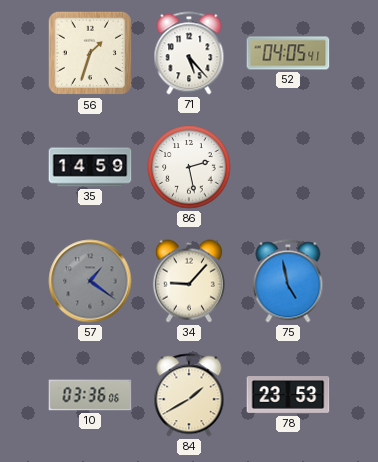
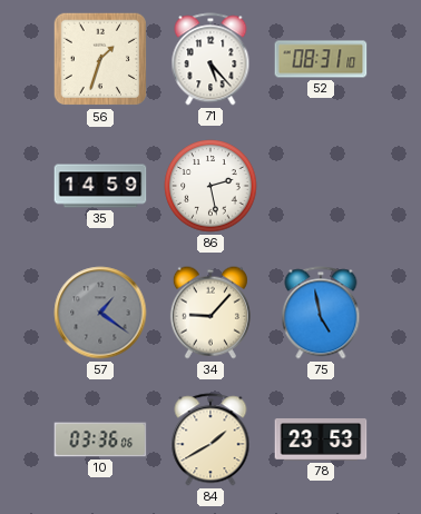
52: 04:05 -> 08:31
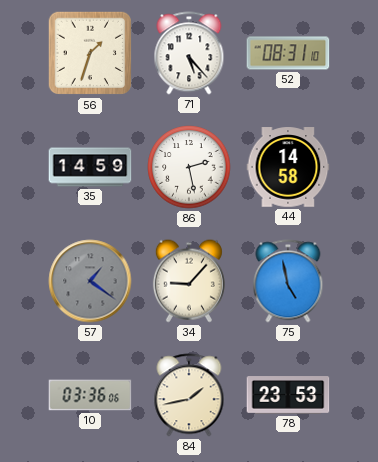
44: none -> 14:58
84: 1:40 -> 1:43
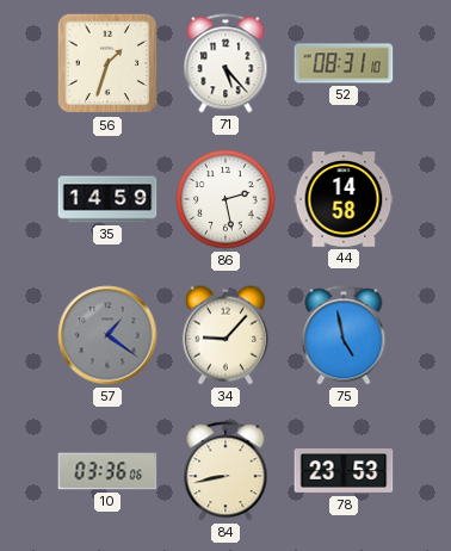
84: 1:43 -> 8:43
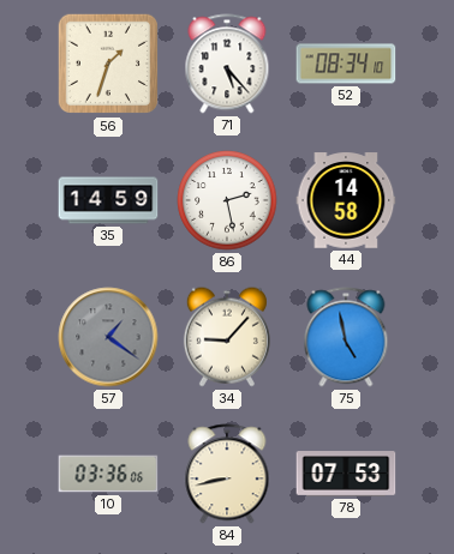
52: 08:31 -> 08:34
78: 23:53 -> 07:53
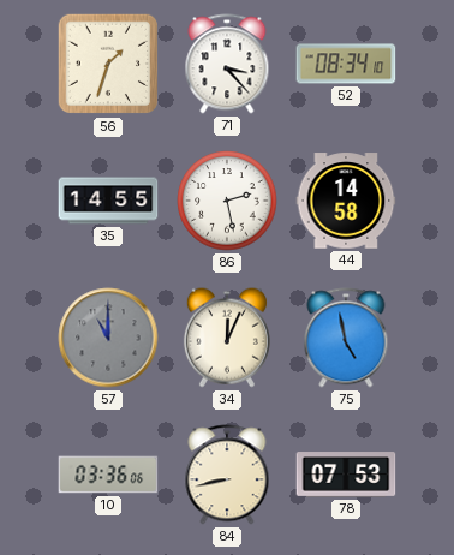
71: 5:23 -> 3:23
35: 14:59 -> 14:55
57: 1:21 -> 11:00
34: 9:07 -> 12:04
